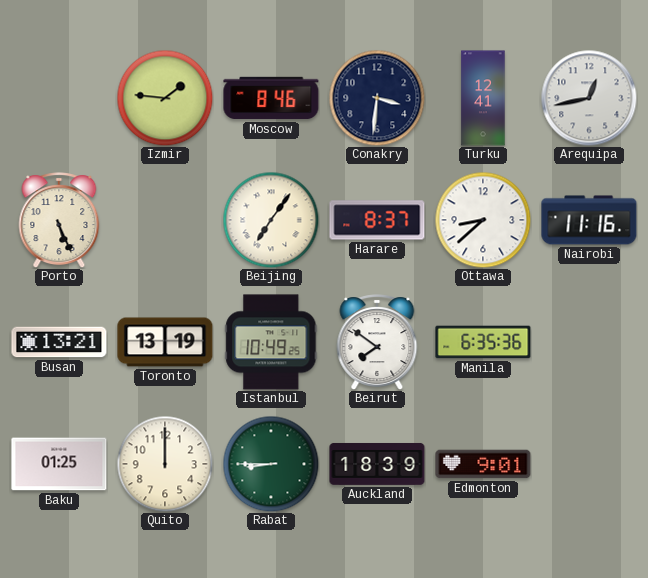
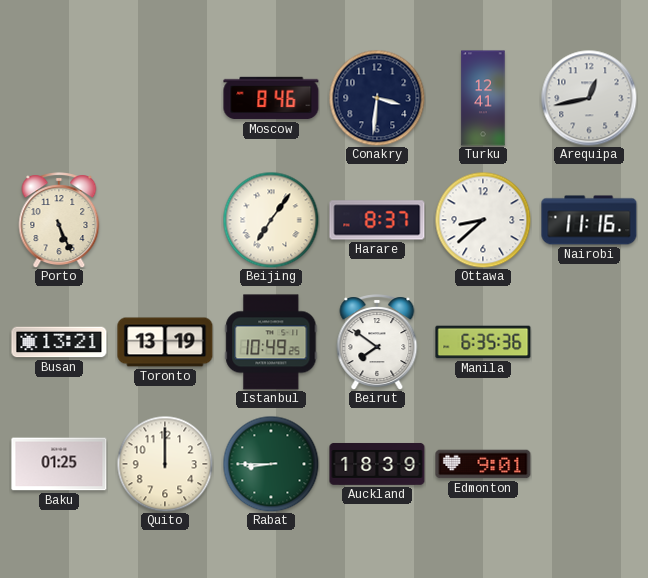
Izmir: 1:46 -> none
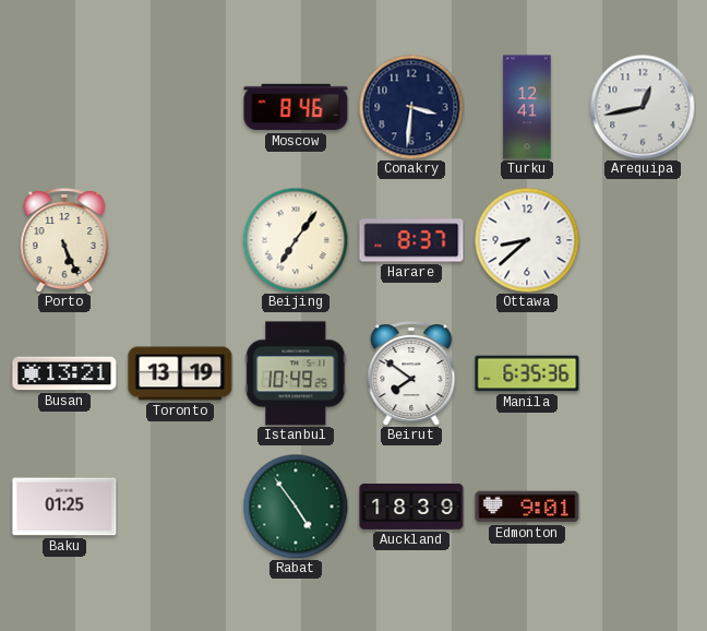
Nairobi: 11:16 -> none
Quito: 12:00 -> none
Rabat: 8:45 -> 4:54
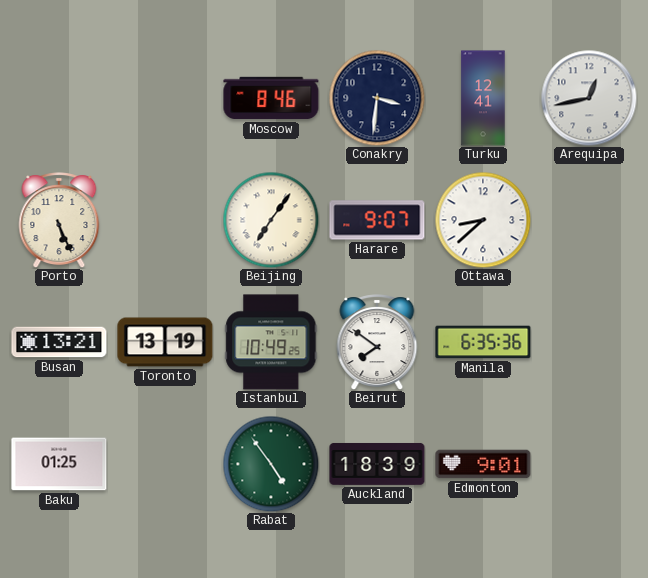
Harare: 8:37 -> 9:07
